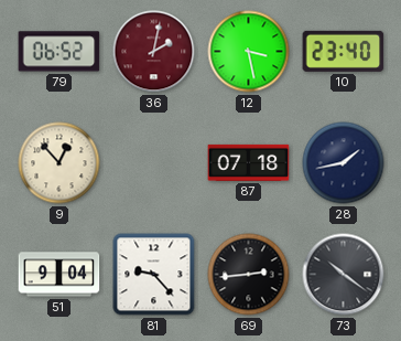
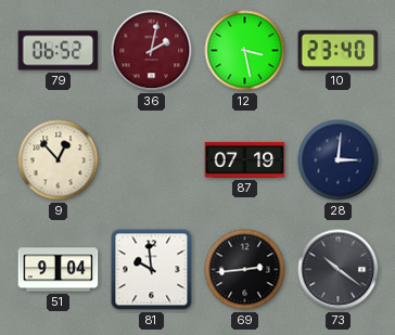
87: 07:18 -> 07:19
28: 1:43 -> 3:01
81: 9:23 -> 9:59
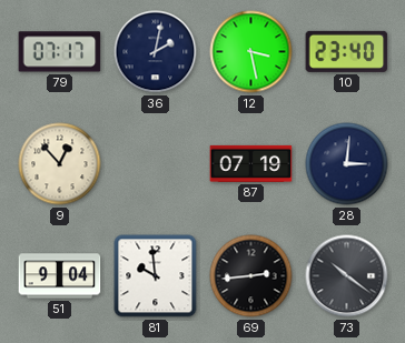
79: 06:52 -> 07:17
36 dial: burgundy -> navy
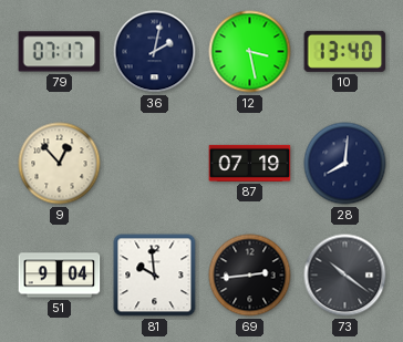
10: 23:40 -> 13:40
28: 3:01 -> 8:01
